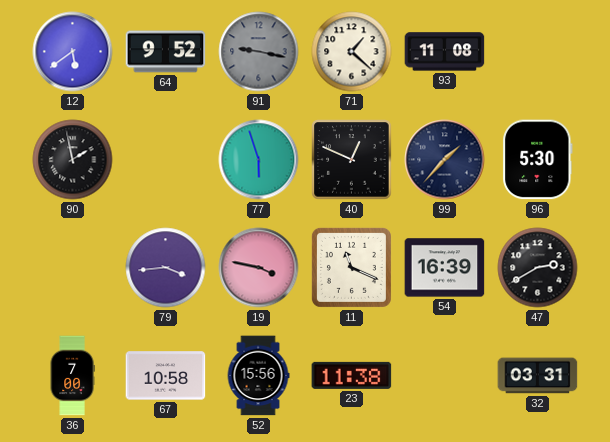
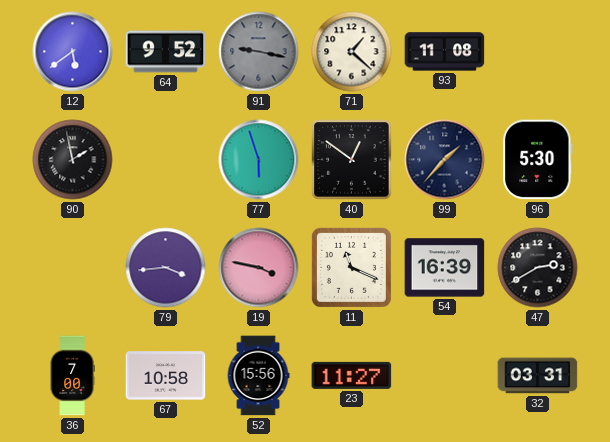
40: 12:49 -> 12:51
23: 11:38 -> 11:27
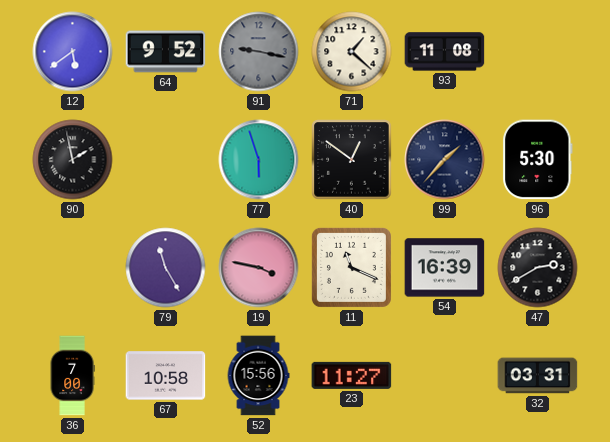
79: 3:44 -> 11:25
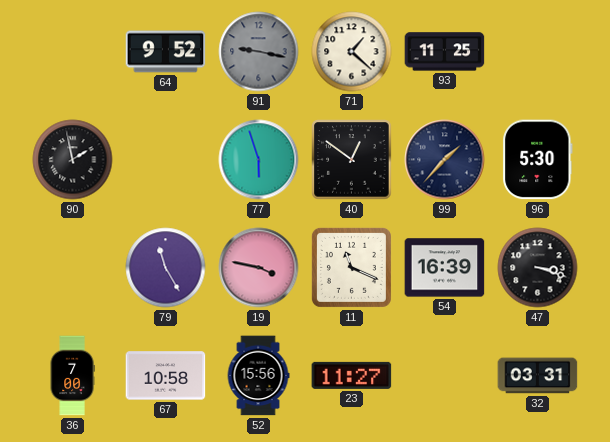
12: 5:39 -> none
93: 11:08 -> 11:25
47: 2:40 -> 3:18
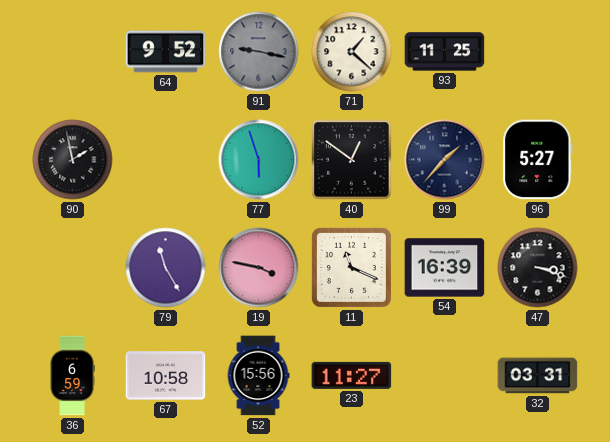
96: 5:30 -> 5:27
36: 7:00 -> 6:59
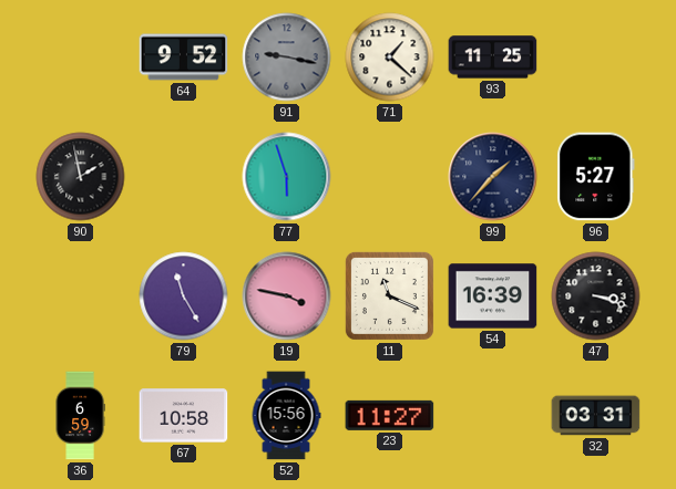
40: 12:51 -> none
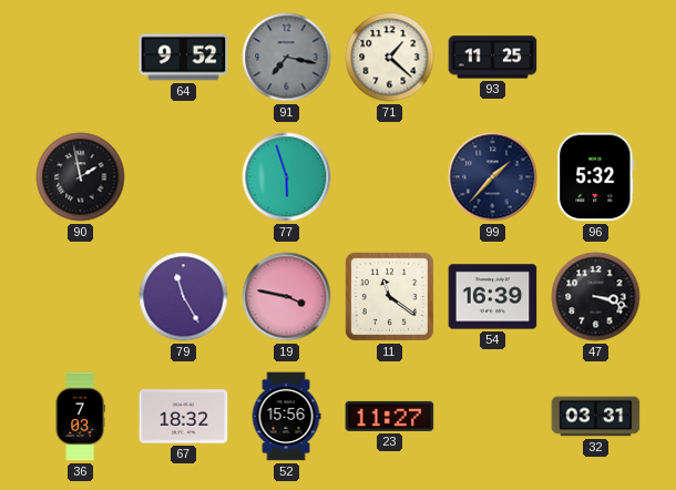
91: 9:17 -> 7:17
96: 5:27 -> 5:32
11: 11:19 -> 11:21
36: 6:59 -> 7:03
67: 10:58 -> 18:32
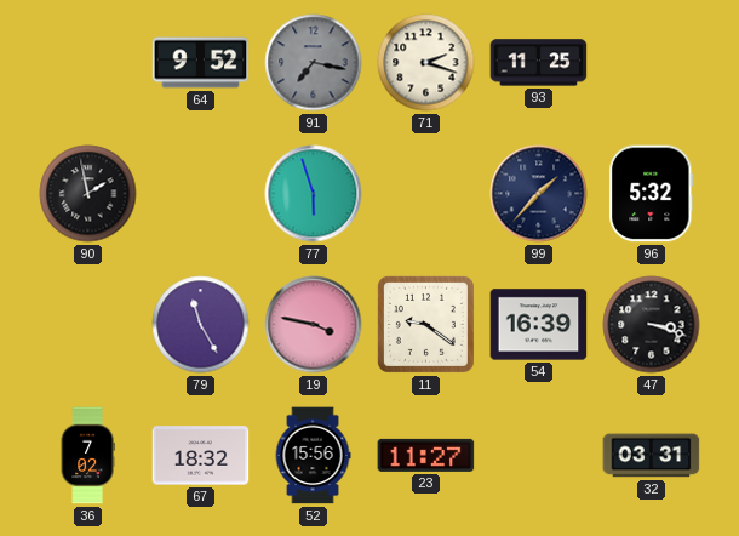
71: 1:22 -> 2:18
11: 11:21 -> 9:21
36: 7:03 -> 7:02
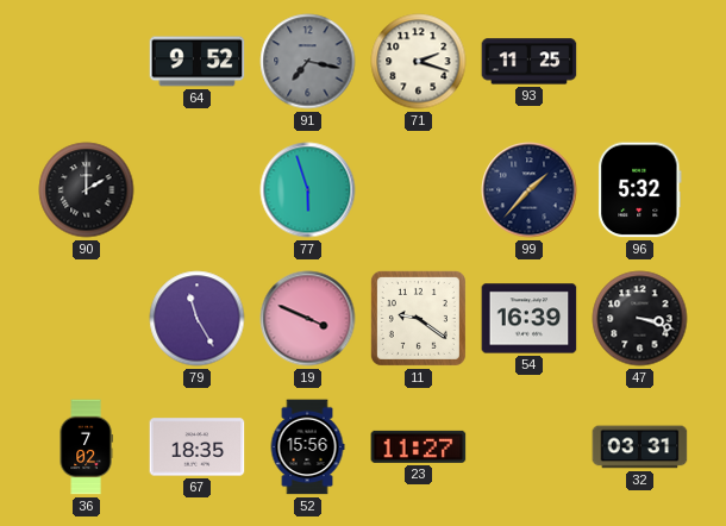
90: 1:58 -> 2:00
19: 3:47 -> 3:49
67: 18:32 -> 18:35
